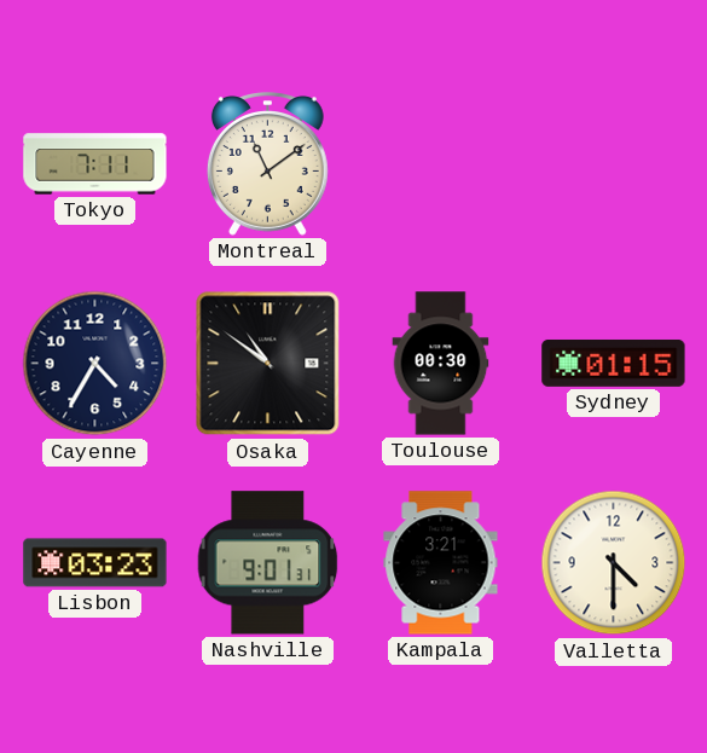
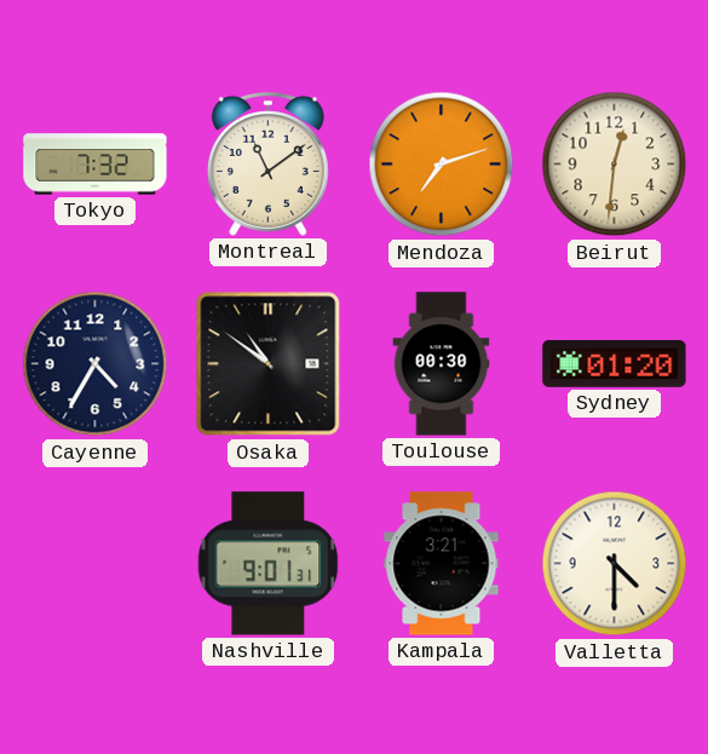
Tokyo: 7:11 -> 7:32
Mendoza: none -> 7:12
Beirut: none -> 12:31
Sydney: 01:15 -> 01:20
Lisbon: 03:23 -> none
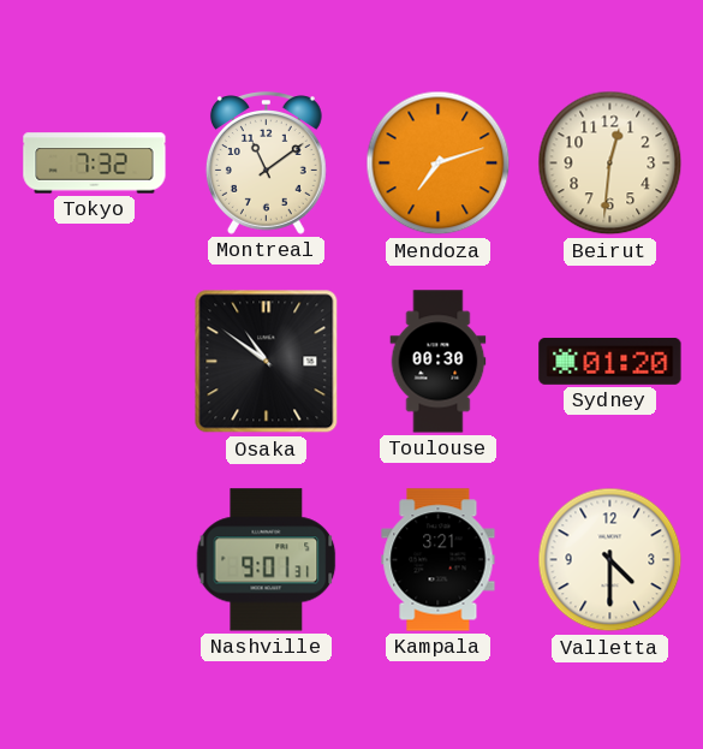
Cayenne: 4:35 -> none
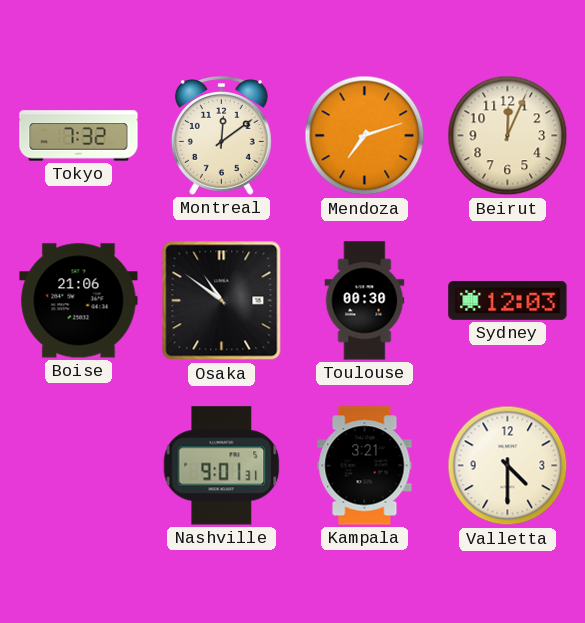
Montreal: 11:09 -> 12:09
Beirut: 12:31 -> 12:04
Boise: none -> 21:06
Sydney: 01:20 -> 12:03
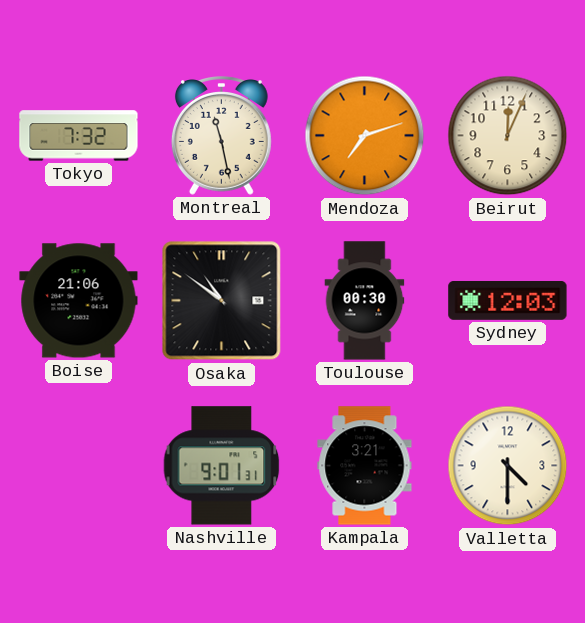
Montreal: 12:09 -> 11:28
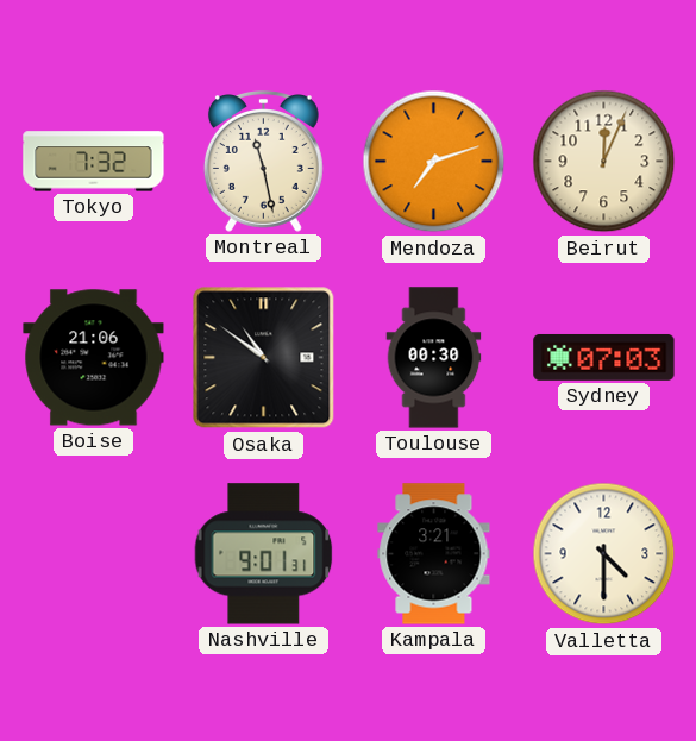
Sydney: 12:03 -> 07:03
